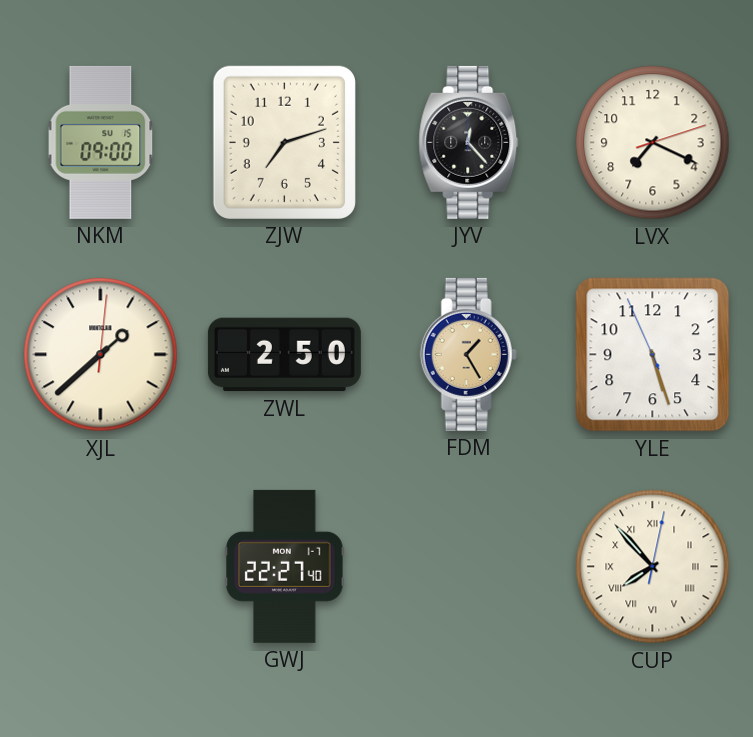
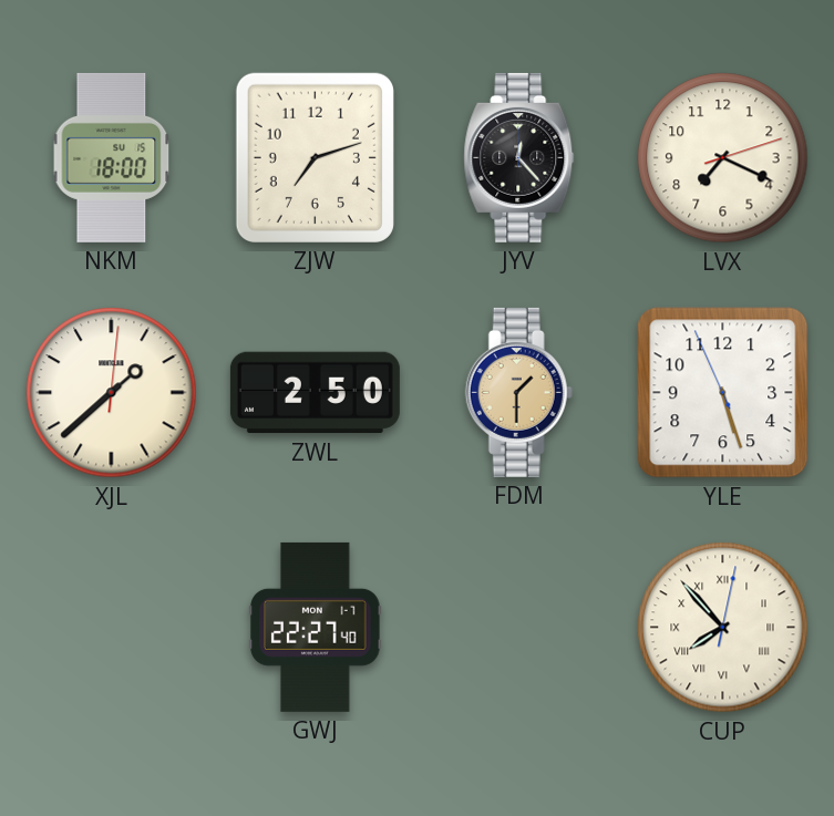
NKM: 09:00 -> 18:00
FDM: 1:25 -> 1:30
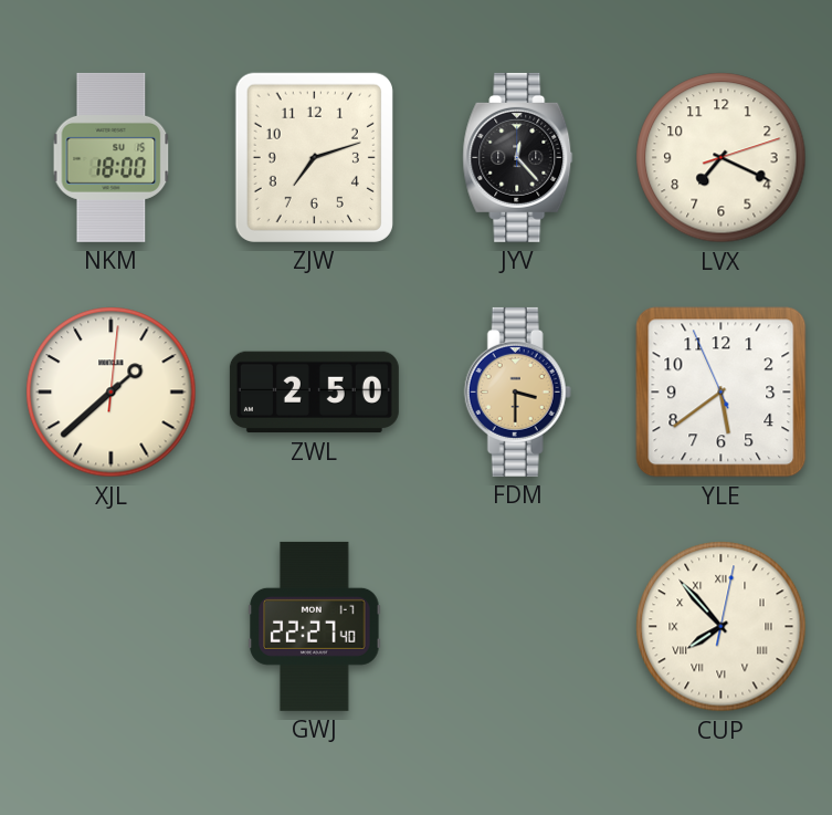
FDM: 1:30 -> 3:30
YLE: 5:26 -> 5:38
